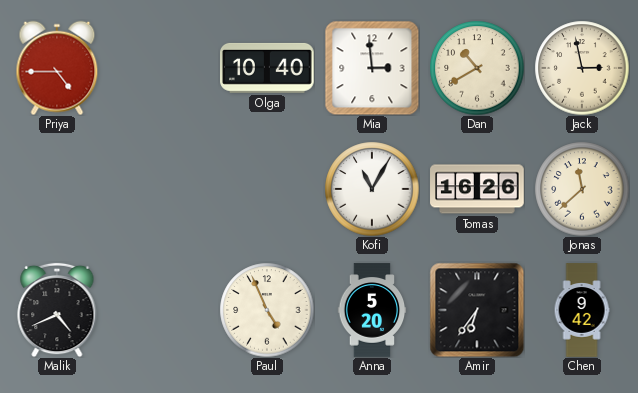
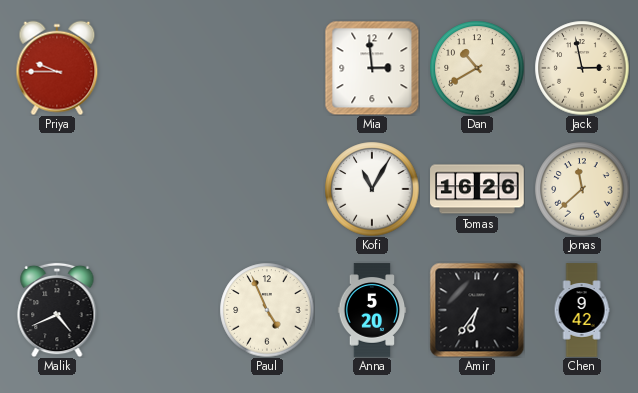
Priya: 4:45 -> 9:45
Olga: 10:40 -> none
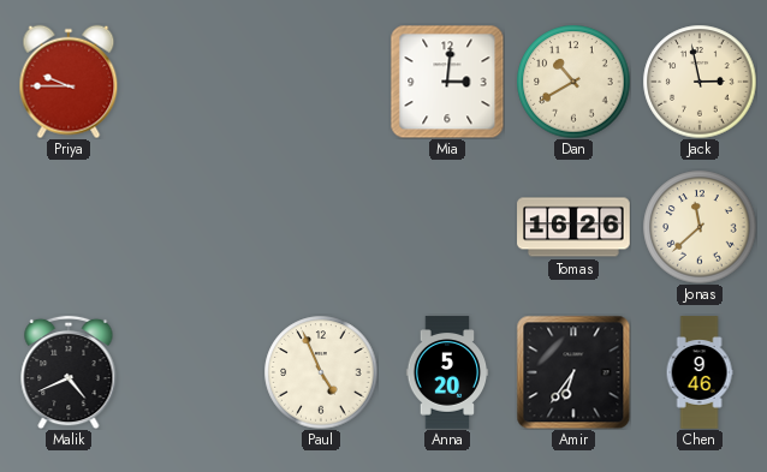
Mia: 2:59 -> 3:01
Kofi: 11:05 -> none
Chen: 9:42 -> 9:46
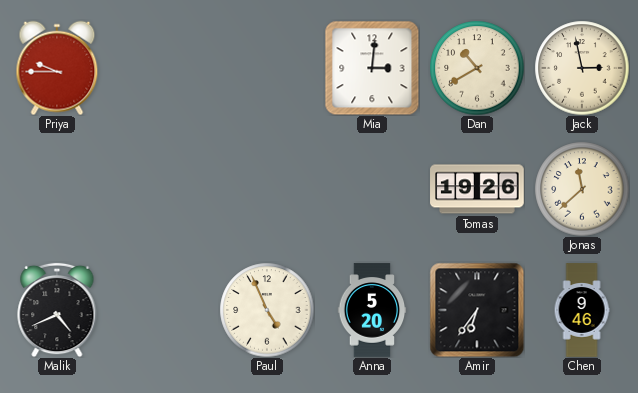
Tomas: 16:26 -> 19:26
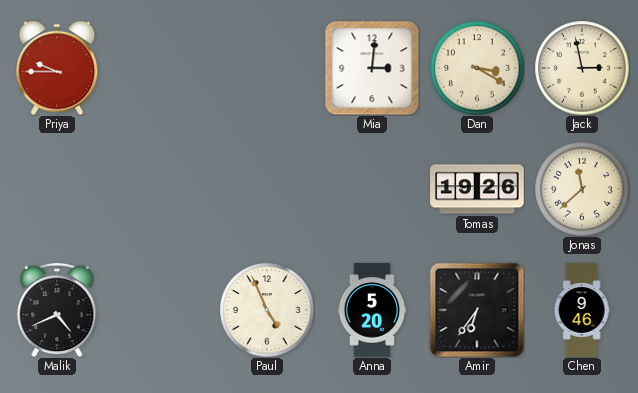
Dan: 10:40 -> 3:20
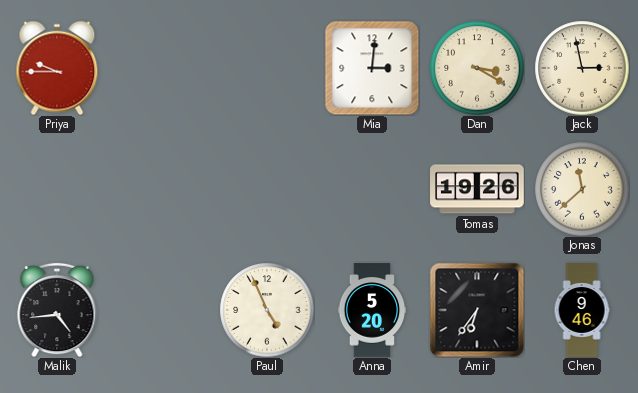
Malik: 4:41 -> 4:44
